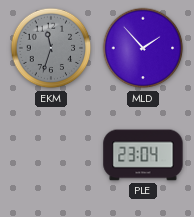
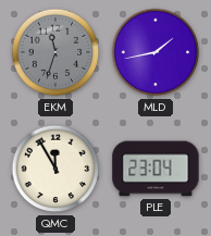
MLD: 1:53 -> 1:43
QMC: none -> 11:55
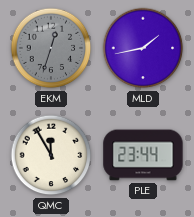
EKM: 11:33 -> 12:33
PLE: 23:04 -> 23:44
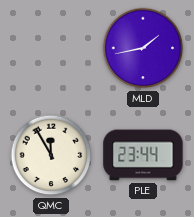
EKM: 12:33 -> none
